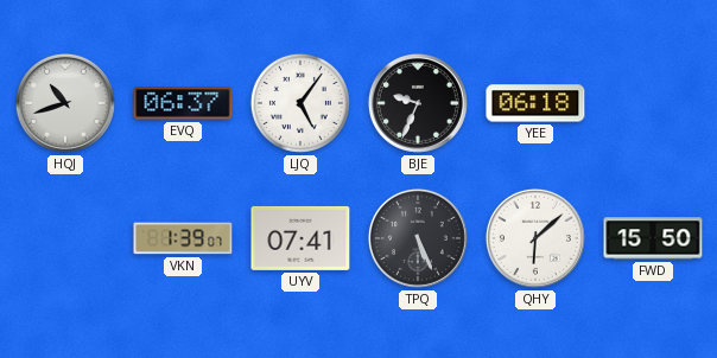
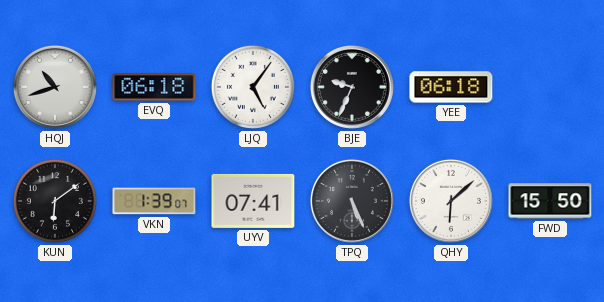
EVQ: 06:37 -> 06:18
KUN: none -> 6:09
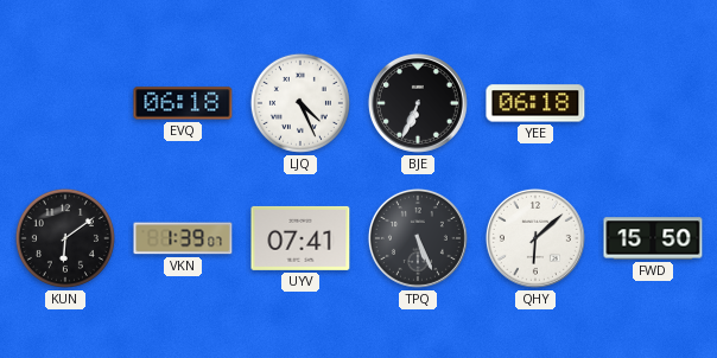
HQJ: 10:42 -> none
LJQ: 5:06 -> 4:26
BJE: 9:34 -> 6:34
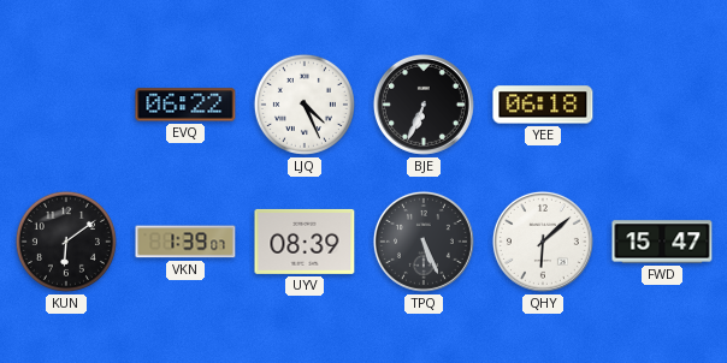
EVQ: 06:18 -> 06:22
UYV: 07:41 -> 08:39
FWD: 15:50 -> 15:47
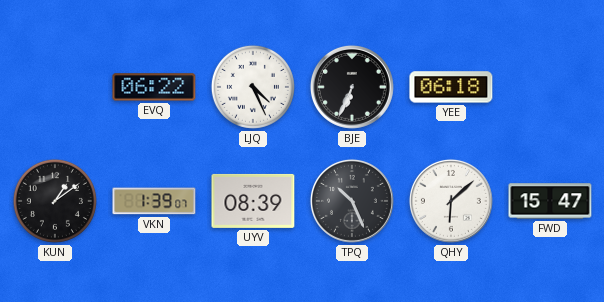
KUN: 6:09 -> 1:09
TPQ: 5:26 -> 10:26
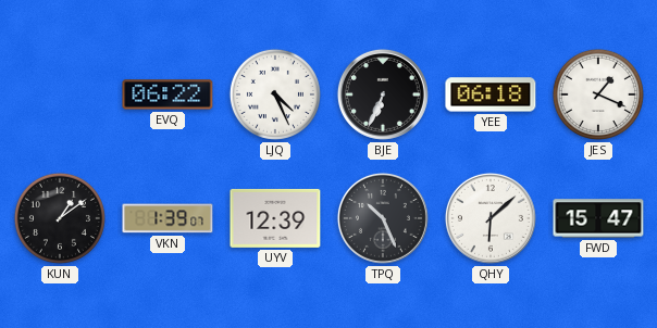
JES: none -> 1:19
UYV: 08:39 -> 12:39
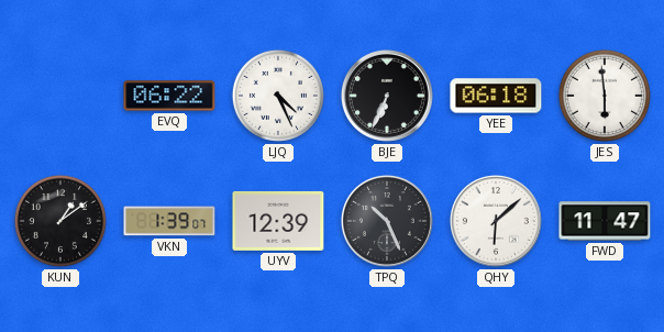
JES: 1:19 -> 5:59
FWD: 15:47 -> 11:47
